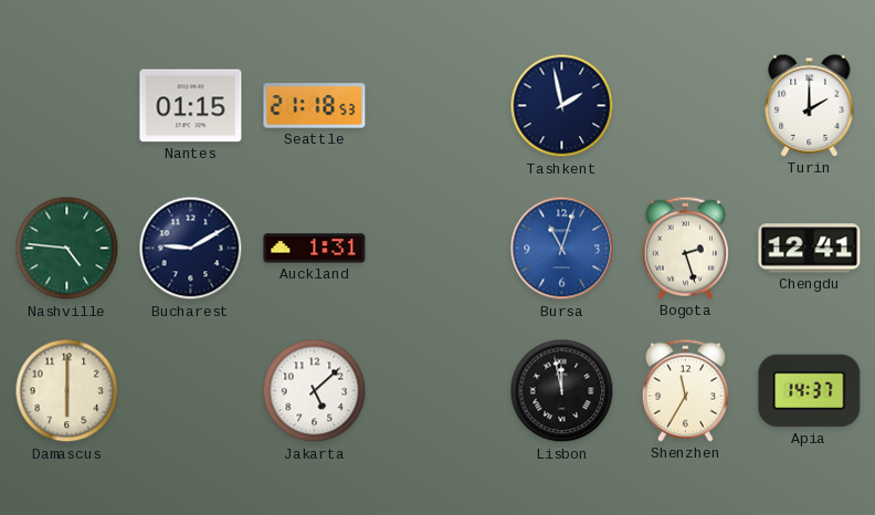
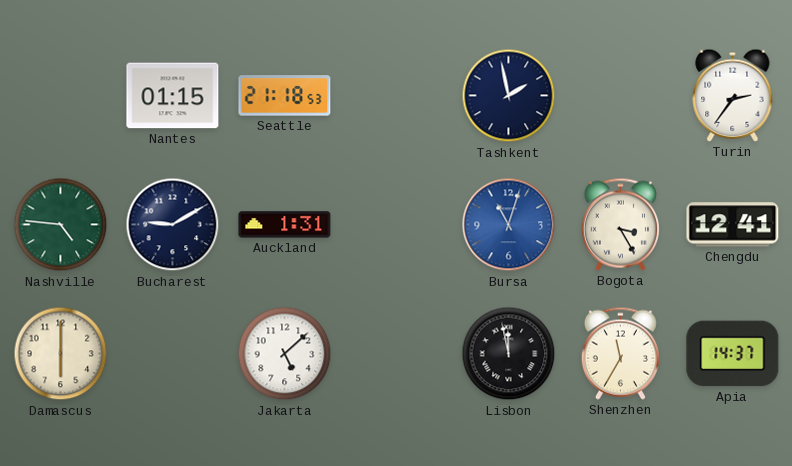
Turin: 2:00 -> 2:36
Bogota: 2:27 -> 3:25
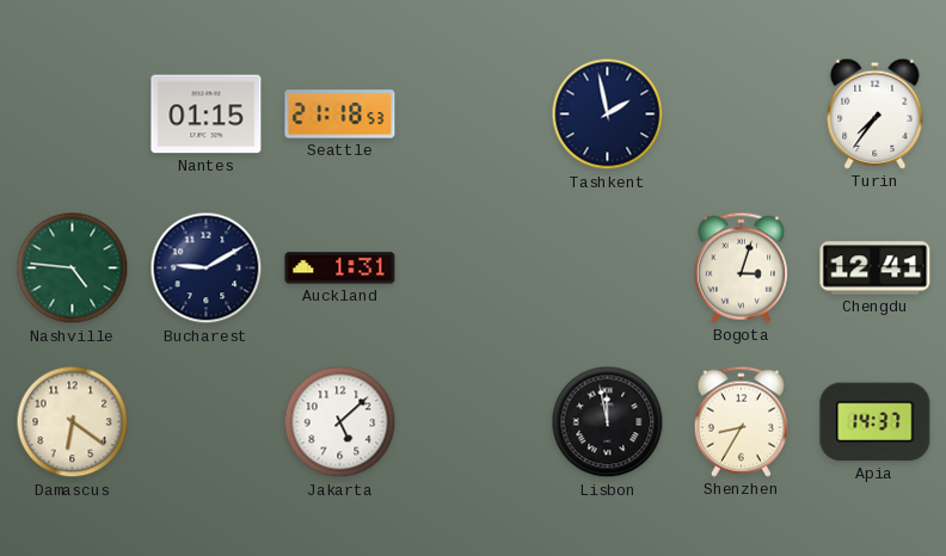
Turin: 2:36 -> 7:36
Bursa: 11:03 -> none
Bogota: 3:25 -> 3:03
Damascus: 6:00 -> 6:21
Shenzhen: 11:35 -> 8:35
